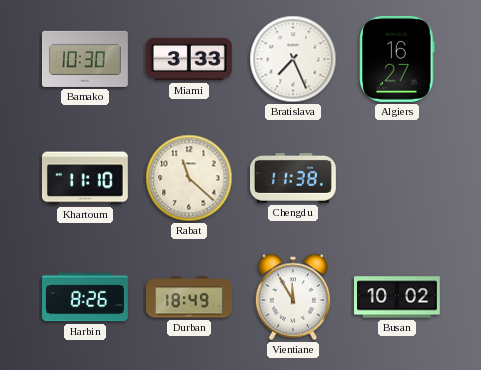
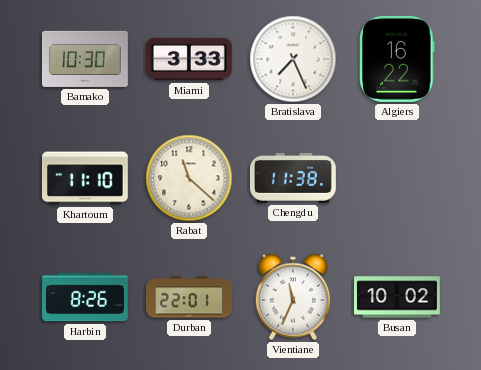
Algiers: 16:27 -> 16:22
Durban: 18:49 -> 22:01
Vientiane: 11:55 -> 11:34
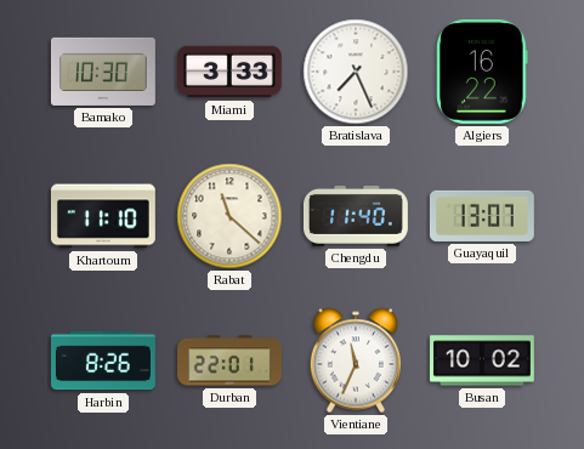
Chengdu: 11:38 -> 11:40
Guayaquil: none -> 13:07
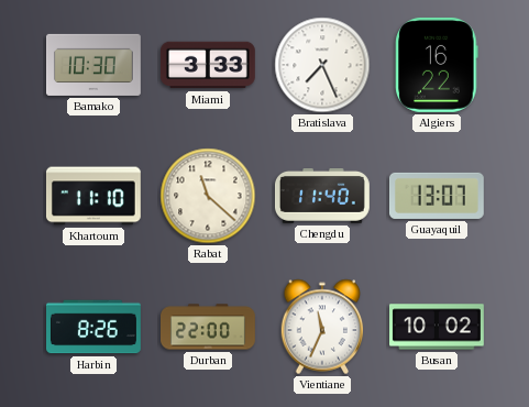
Durban: 22:01 -> 22:00
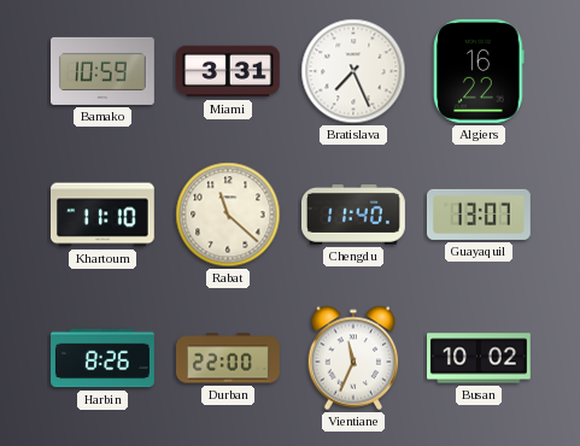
Bamako: 10:30 -> 10:59
Miami: 3:33 -> 3:31
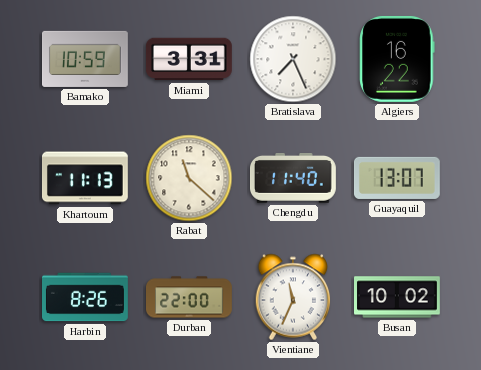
Khartoum: 11:10 -> 11:13
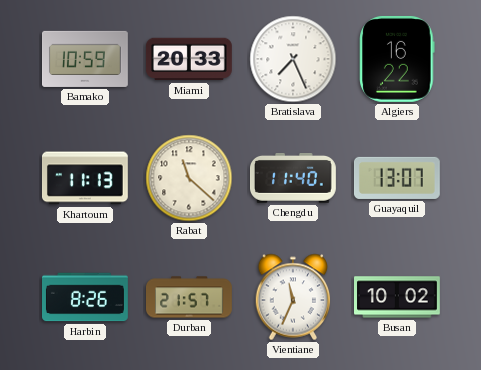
Miami: 3:31 -> 20:33
Durban: 22:00 -> 21:57
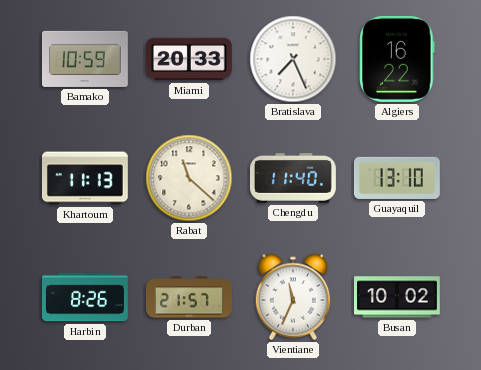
Guayaquil: 13:07 -> 13:10
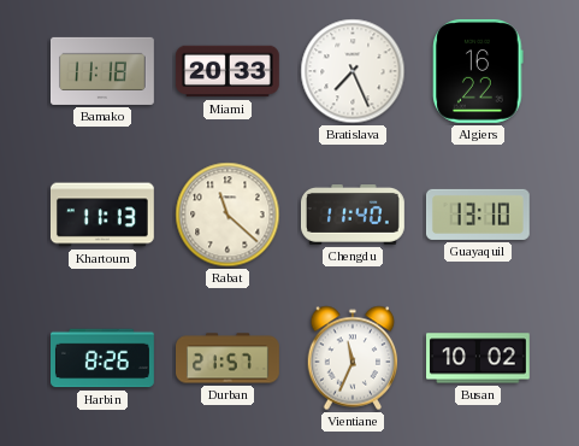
Bamako: 10:59 -> 11:18
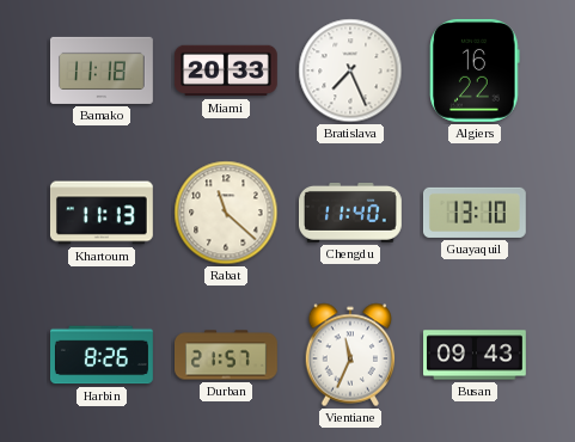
Busan: 10:02 -> 09:43
